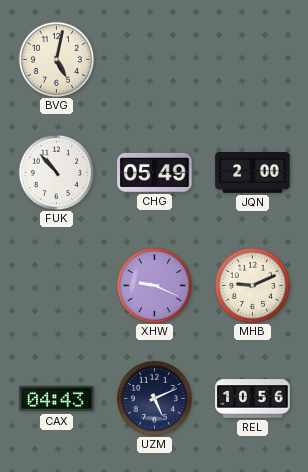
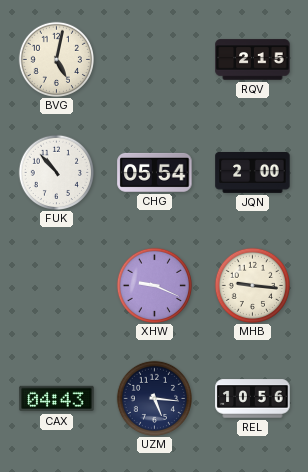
RQV: none -> 2:15
CHG: 05:49 -> 05:54
MHB: 9:11 -> 9:16
UZM: 5:11 -> 5:16
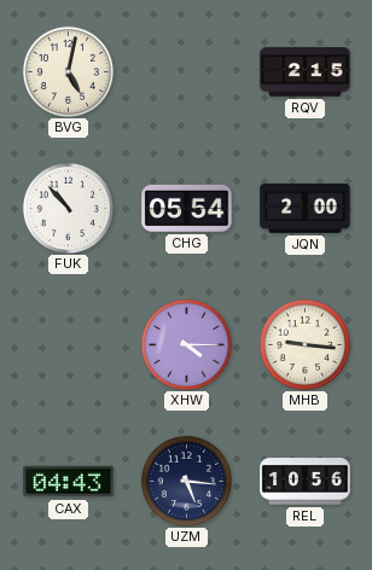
XHW: 9:19 -> 4:15
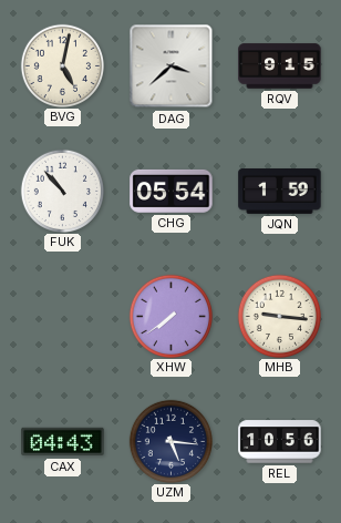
DAG: none -> 3:38
RQV: 2:15 -> 9:15
JQN: 2:00 -> 1:59
XHW: 4:15 -> 7:39
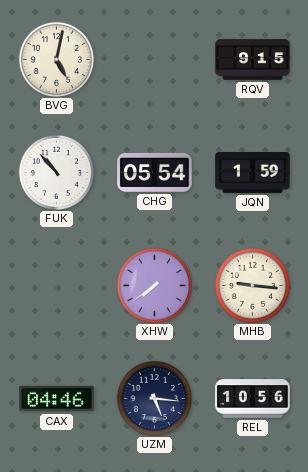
DAG: 3:38 -> none
CAX: 04:43 -> 04:46
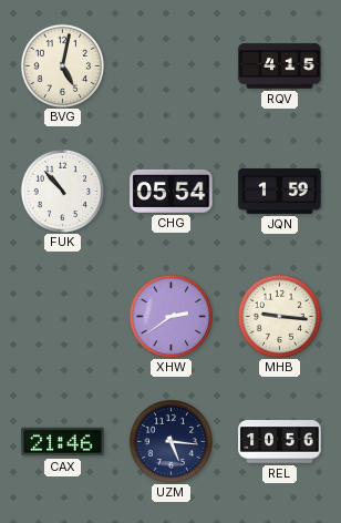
RQV: 9:15 -> 4:15
XHW: 7:39 -> 2:39
CAX: 04:46 -> 21:46
